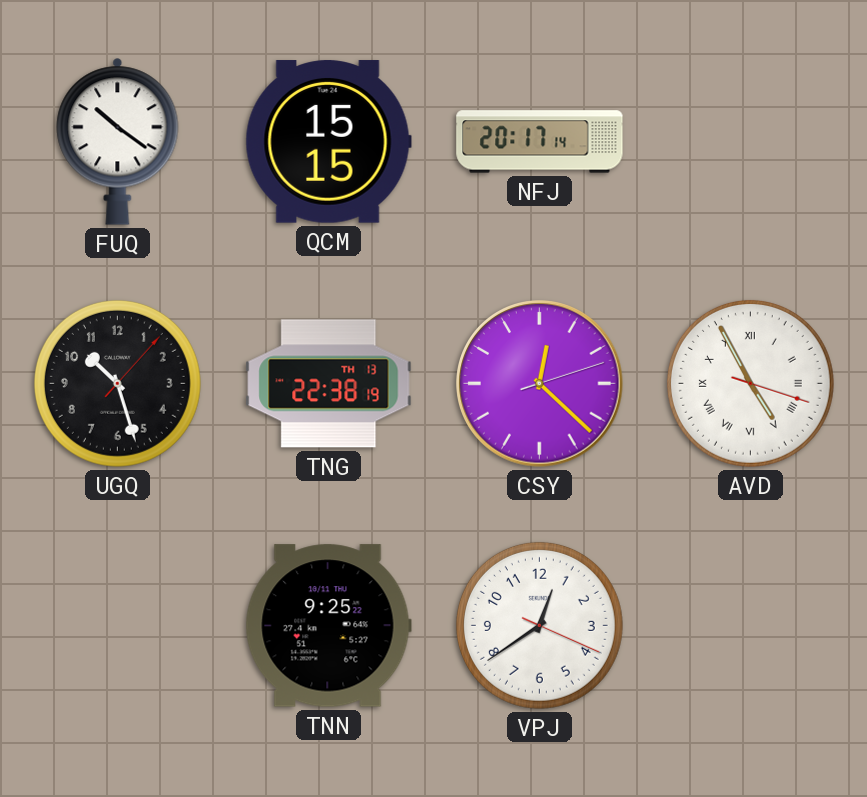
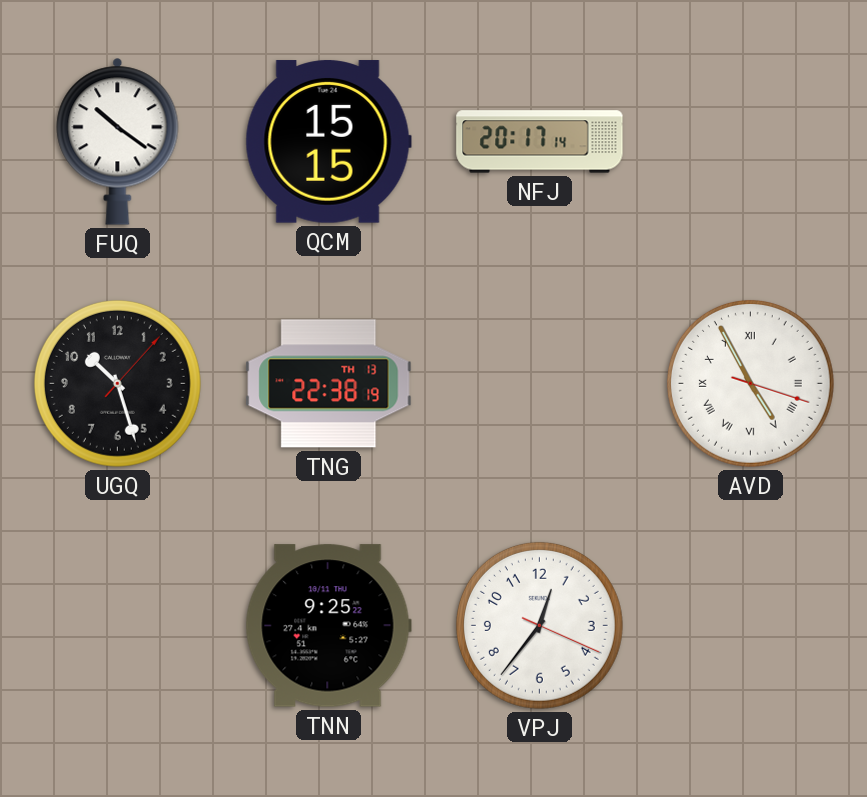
CSY: 12:22 -> none
VPJ: 12:39 -> 12:36
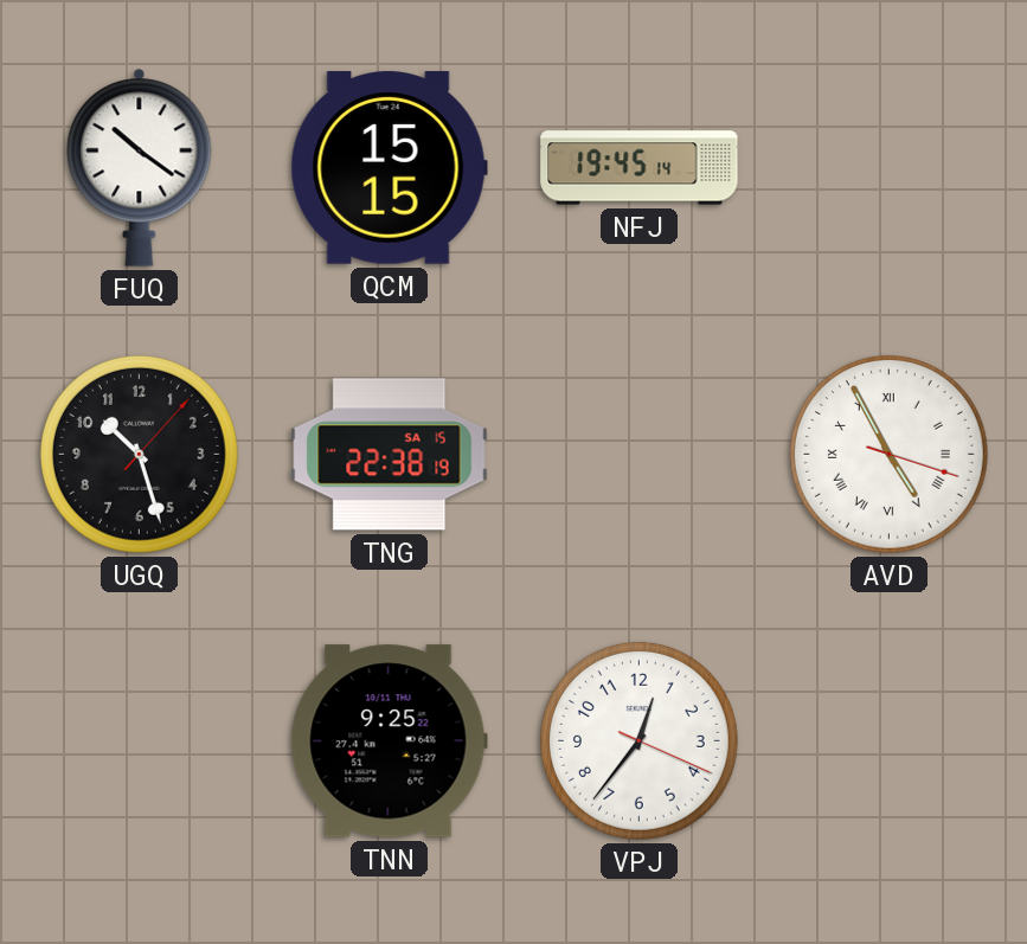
NFJ: 20:17 -> 19:45
TNG date: TH 13 -> SA 15
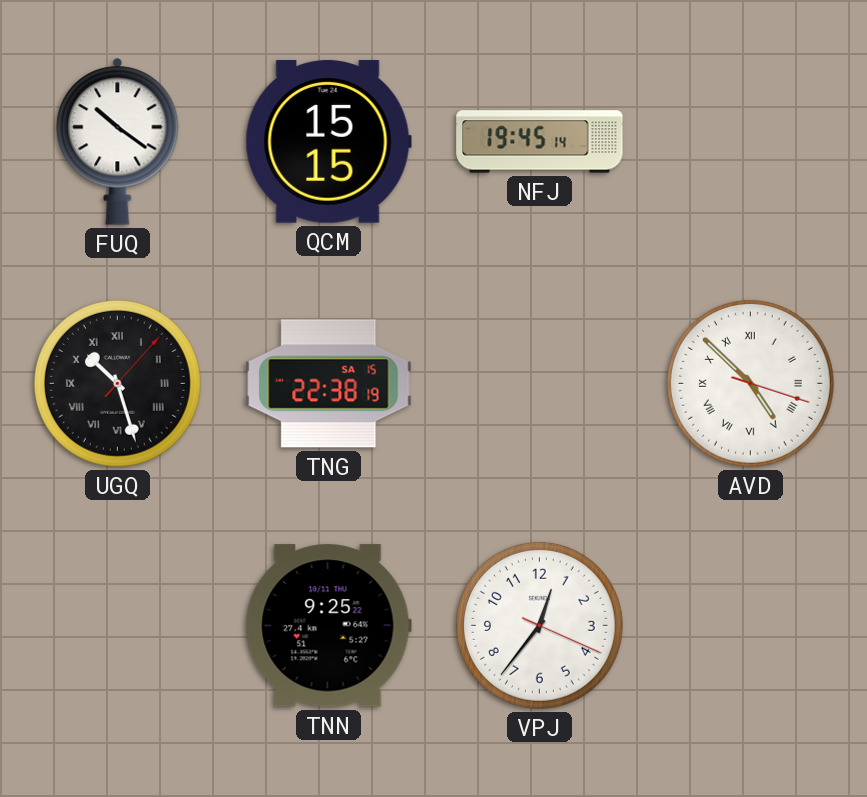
UGQ numerals: Arabic -> Roman
AVD: 4:55 -> 4:52
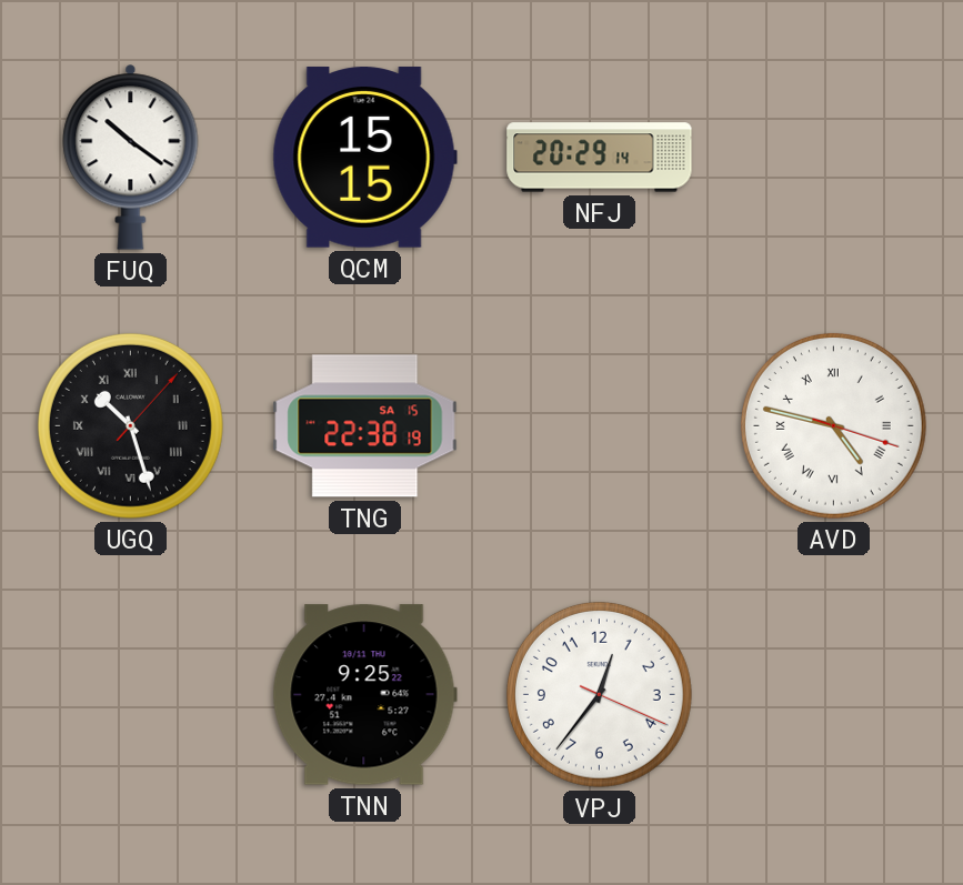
NFJ: 19:45 -> 20:29
AVD: 4:52 -> 4:47
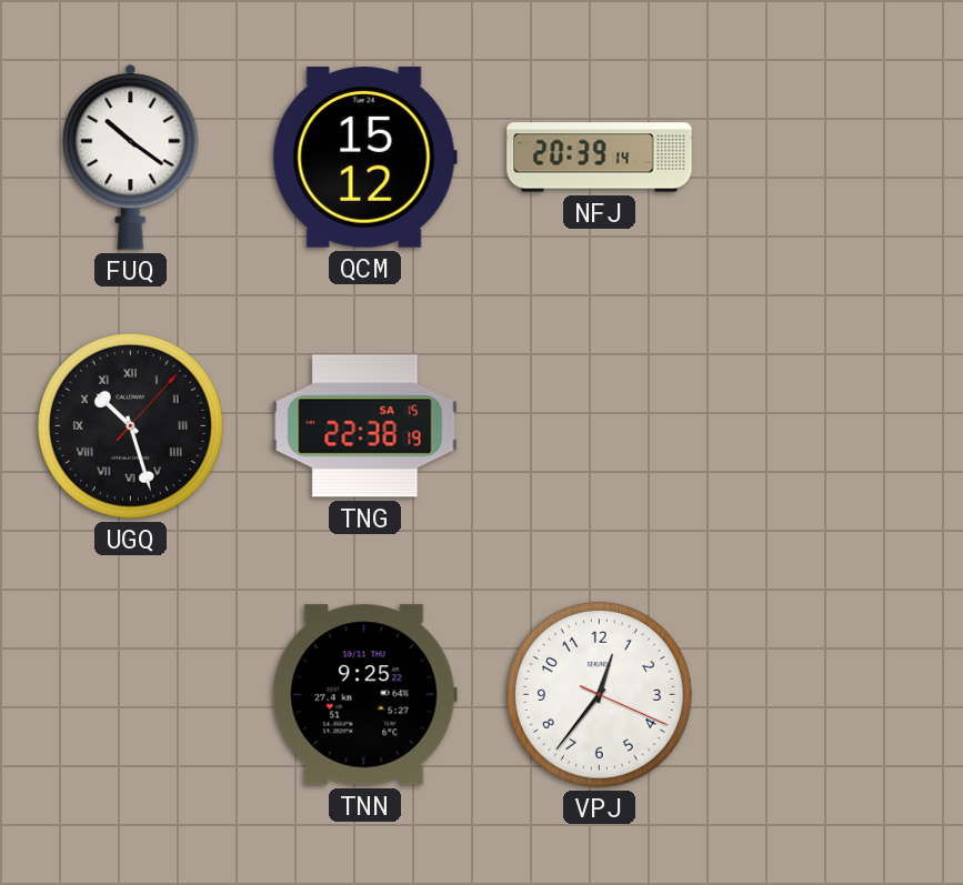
QCM: 15:15 -> 15:12
NFJ: 20:29 -> 20:39
AVD: 4:47 -> none
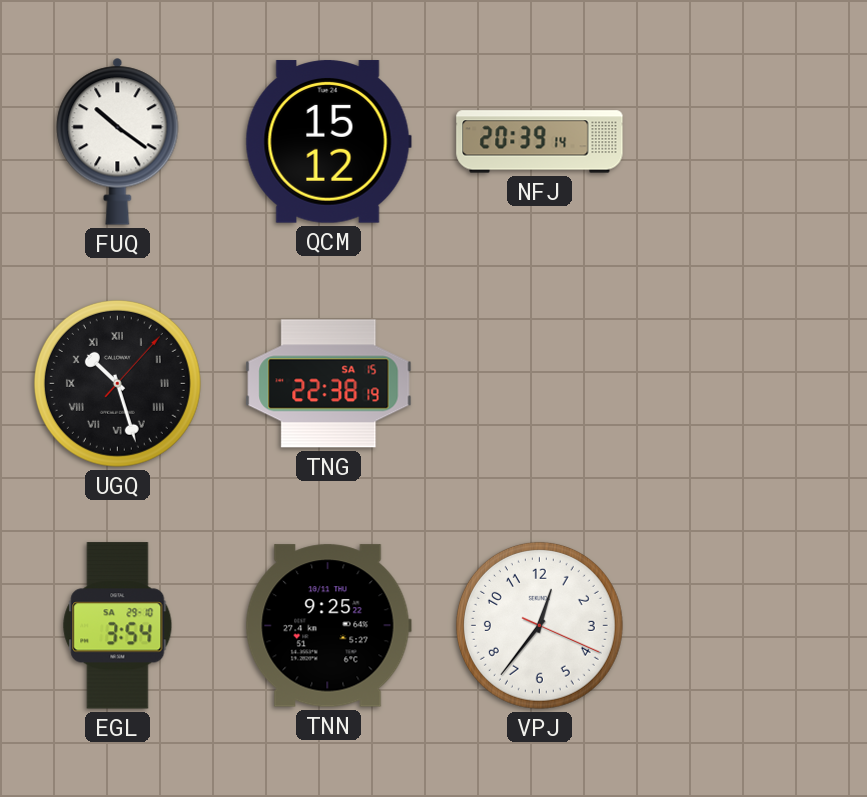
EGL: none -> 3:54
